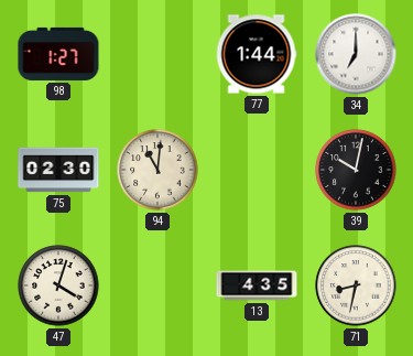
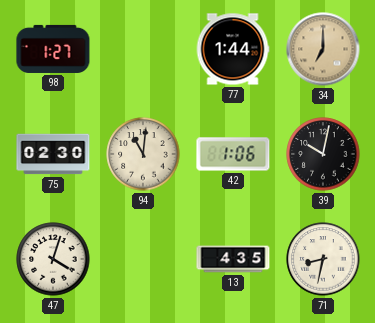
34 dial: white -> champagne
42: none -> 1:06
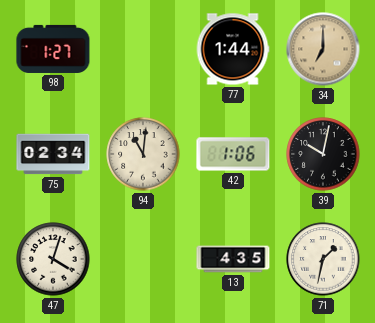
75: 02:30 -> 02:34
71: 8:32 -> 1:32
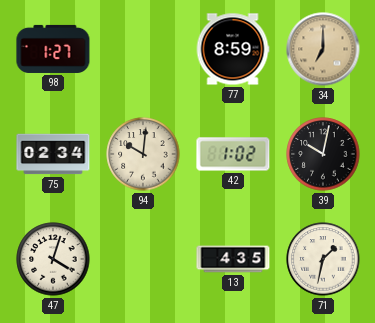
77: 1:44 -> 8:59
94: 11:01 -> 10:01
42: 1:06 -> 1:02
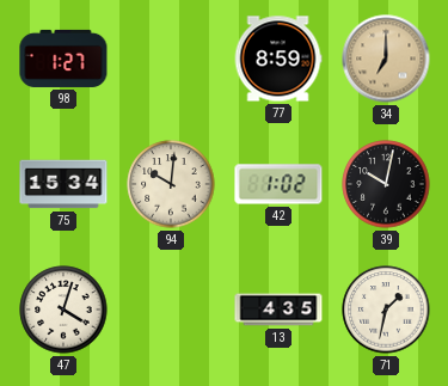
75: 02:34 -> 15:34
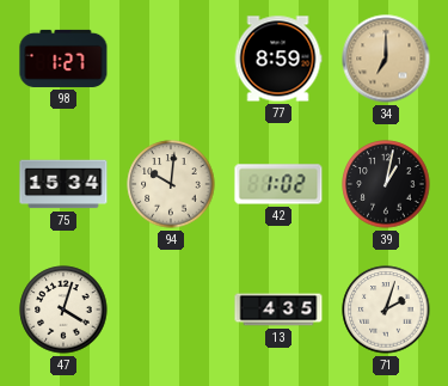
39: 10:02 -> 1:02
71: 1:32 -> 2:03
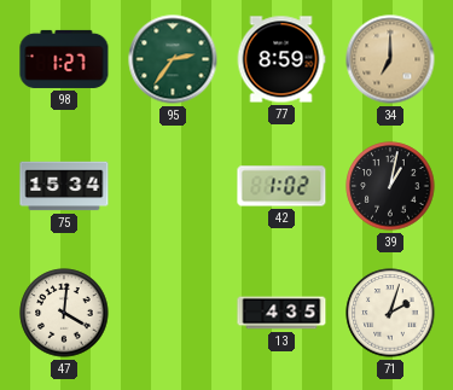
95: none -> 2:36
94: 10:01 -> none
47: 4:03 -> 4:01
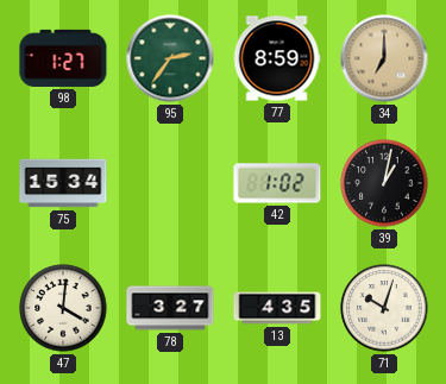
78: none -> 3:27
71: 2:03 -> 10:03
